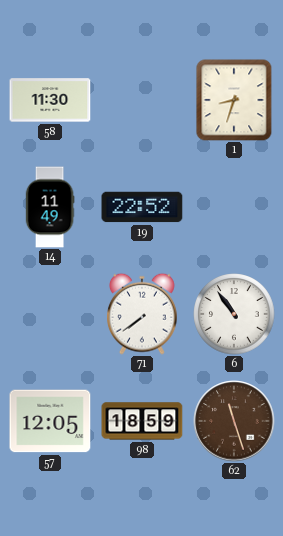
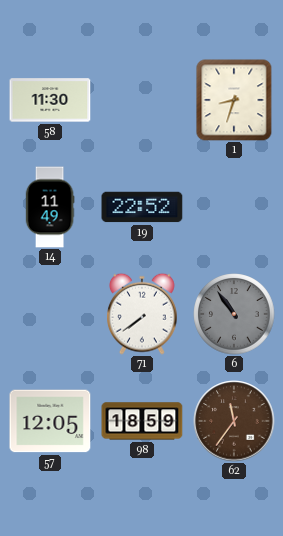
6 dial: white -> grey
62: 11:27 -> 11:36
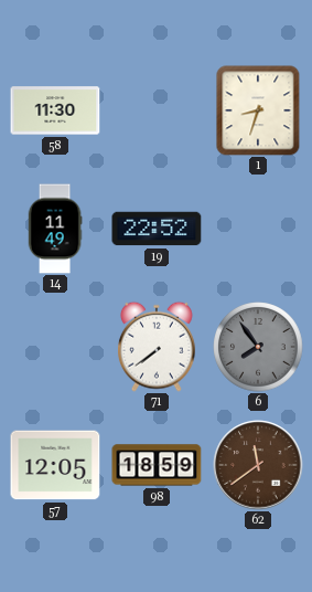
6: 10:54 -> 7:54
62: 11:36 -> 11:39
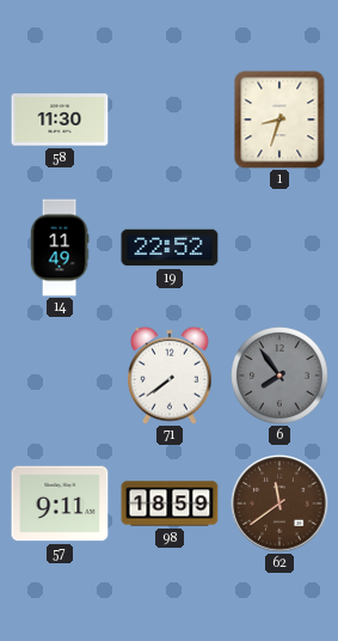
57: 12:05 -> 9:11
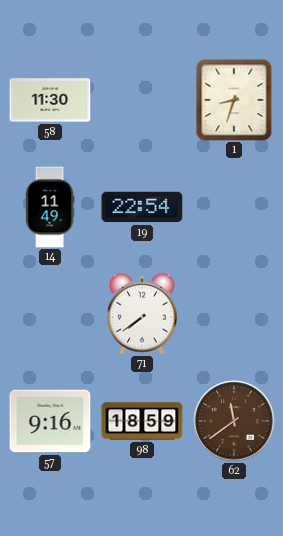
19: 22:52 -> 22:54
6: 7:54 -> none
57: 9:11 -> 9:16
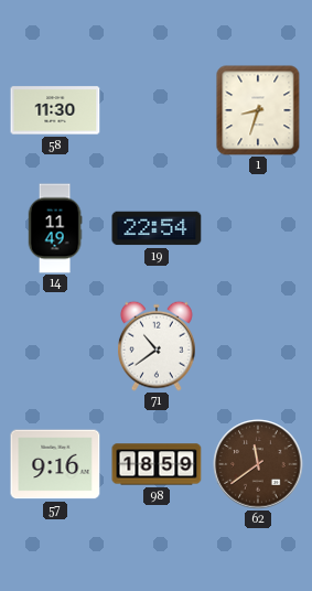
71: 7:39 -> 10:39
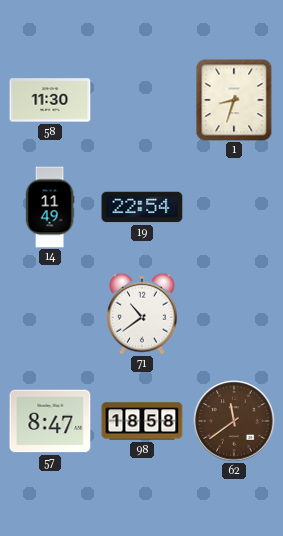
57: 9:16 -> 8:47
98: 18:59 -> 18:58
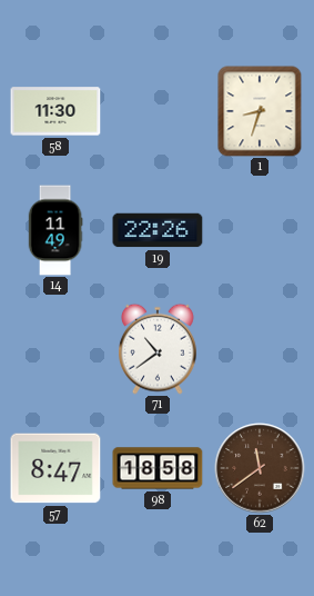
19: 22:54 -> 22:26
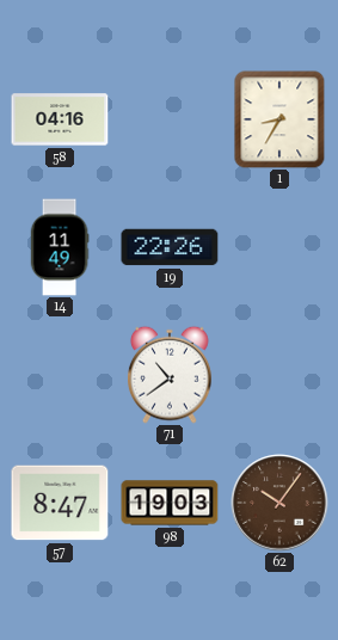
58: 11:30 -> 04:16
1: 8:33 -> 8:35
98: 18:58 -> 19:03
62: 11:39 -> 10:06
